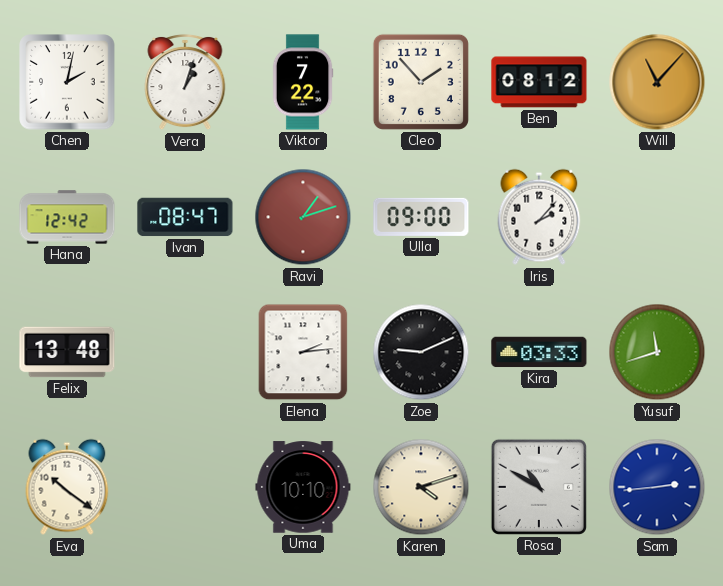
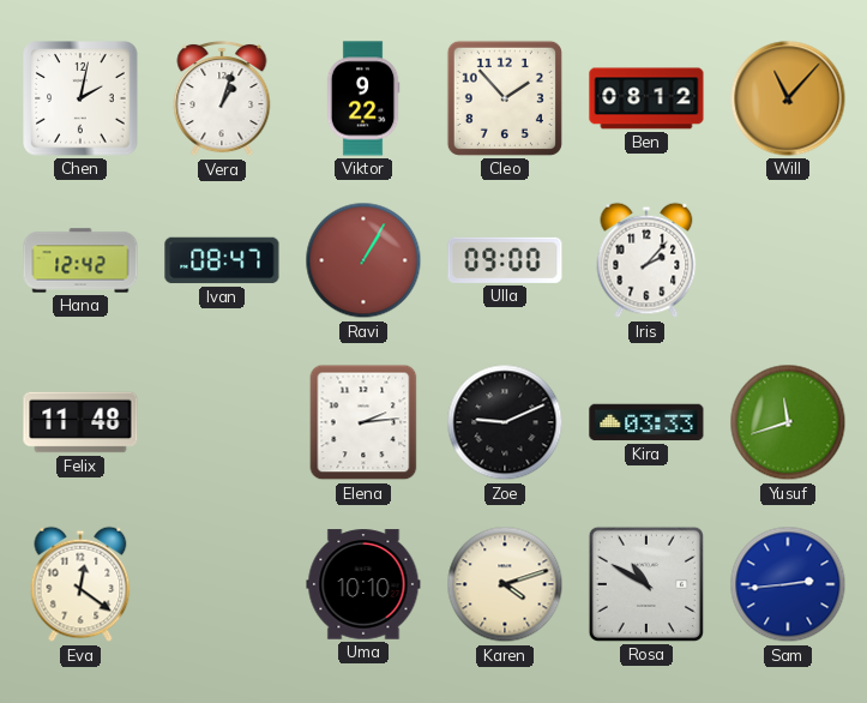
Viktor: 7:22 -> 9:22
Ravi: 1:12 -> 1:05
Felix: 13:48 -> 11:48
Eva: 10:21 -> 12:21
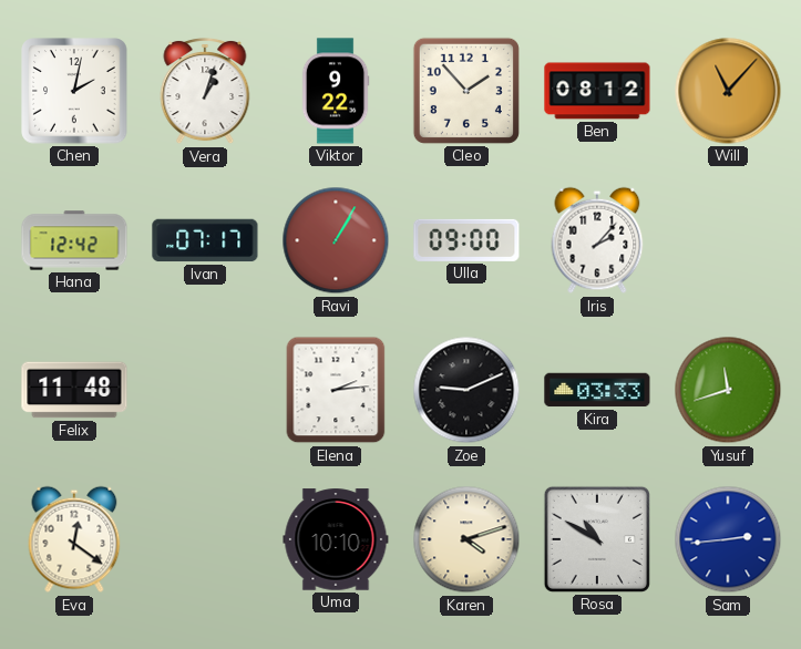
Ivan: 08:47 -> 07:17
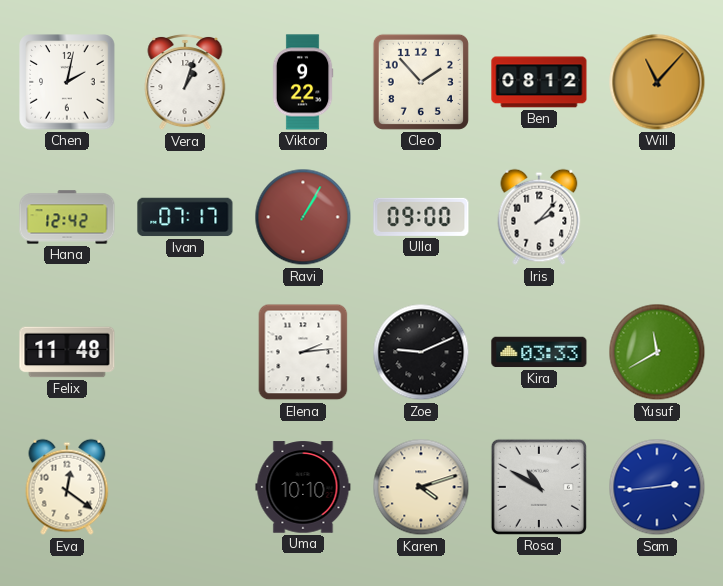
Yusuf: 11:42 -> 11:40
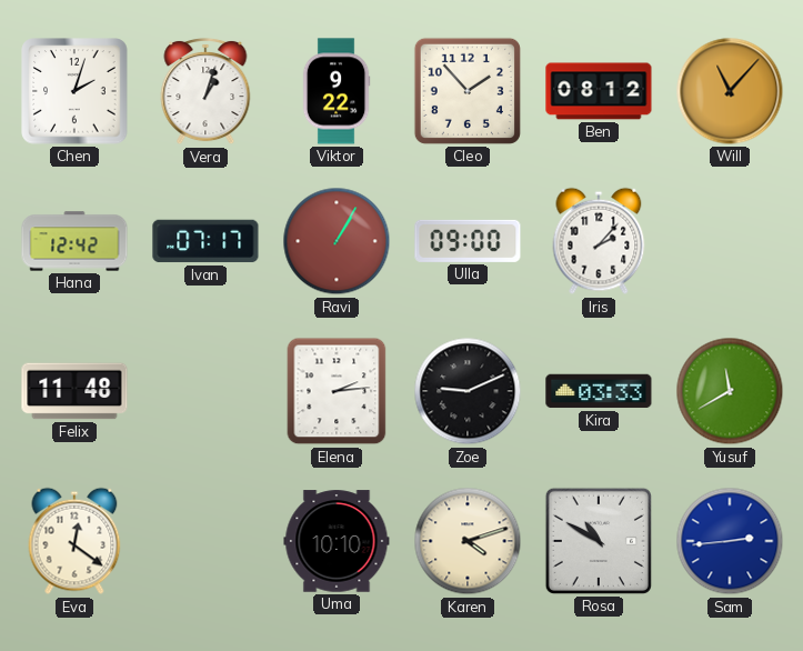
Chen: 2:02 -> 2:03
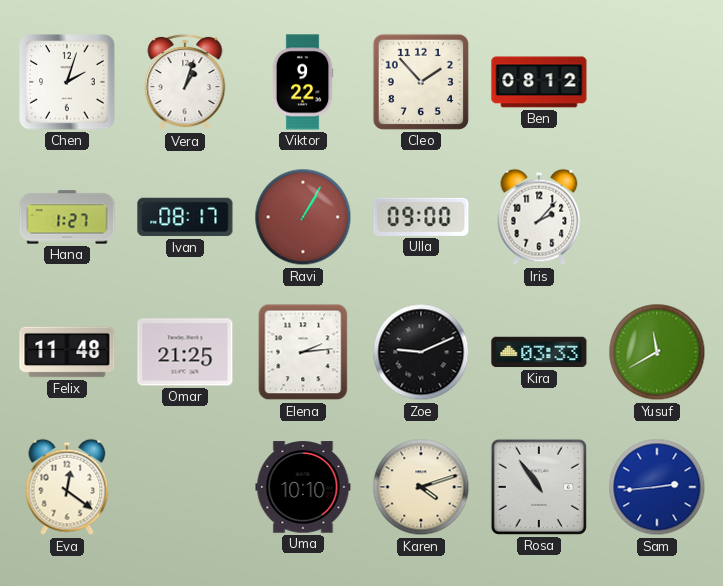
Will: 11:07 -> none
Hana: 12:42 -> 1:27
Ivan: 07:17 -> 08:17
Omar: none -> 21:25
Rosa: 10:50 -> 10:54
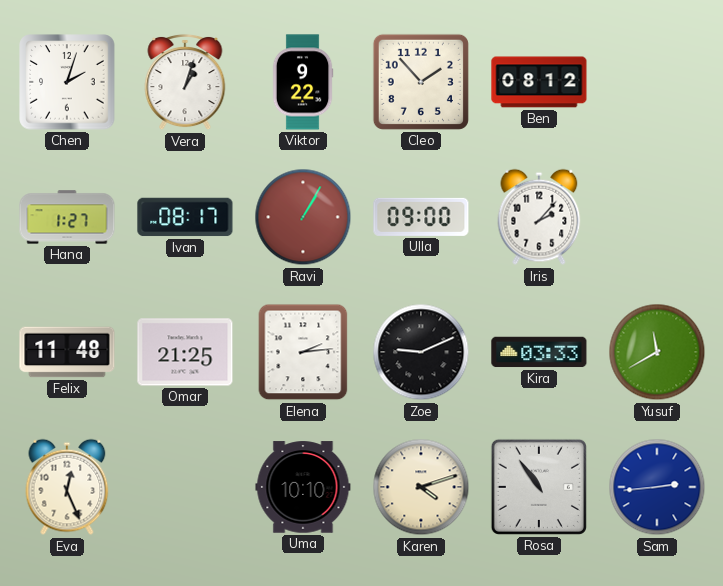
Eva: 12:21 -> 12:26
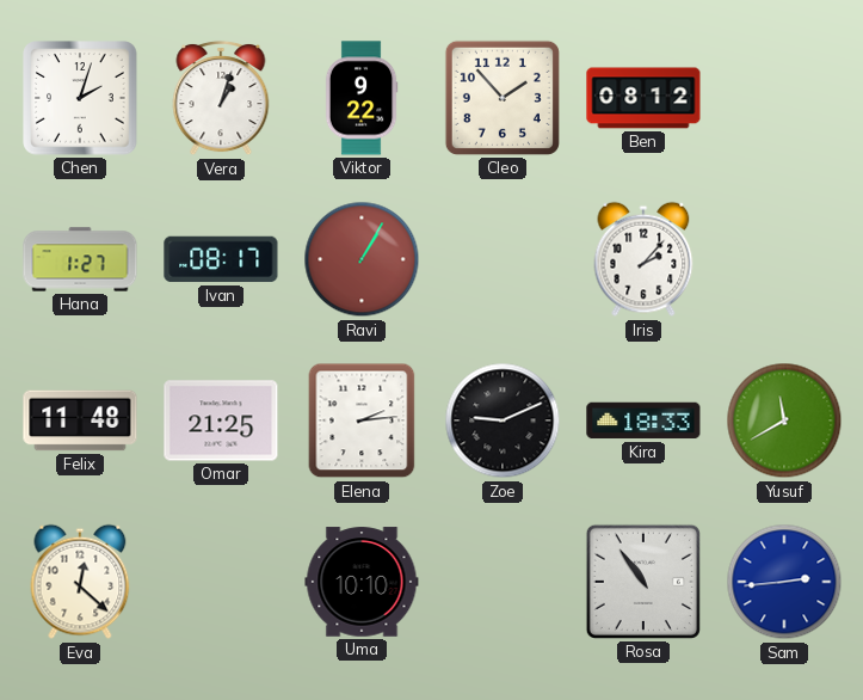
Ulla: 09:00 -> none
Kira: 03:33 -> 18:33
Eva: 12:26 -> 12:22
Karen: 4:12 -> none
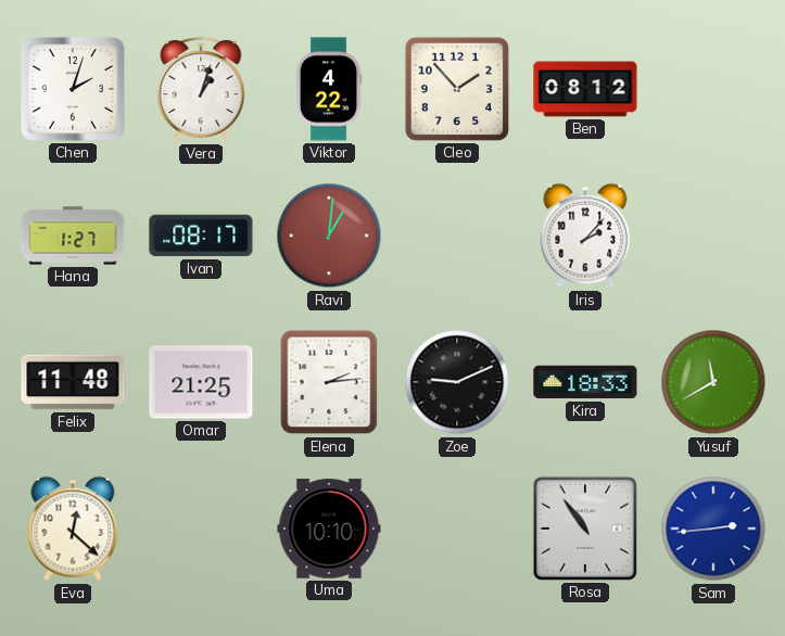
Viktor: 9:22 -> 4:22
Ravi: 1:05 -> 1:01
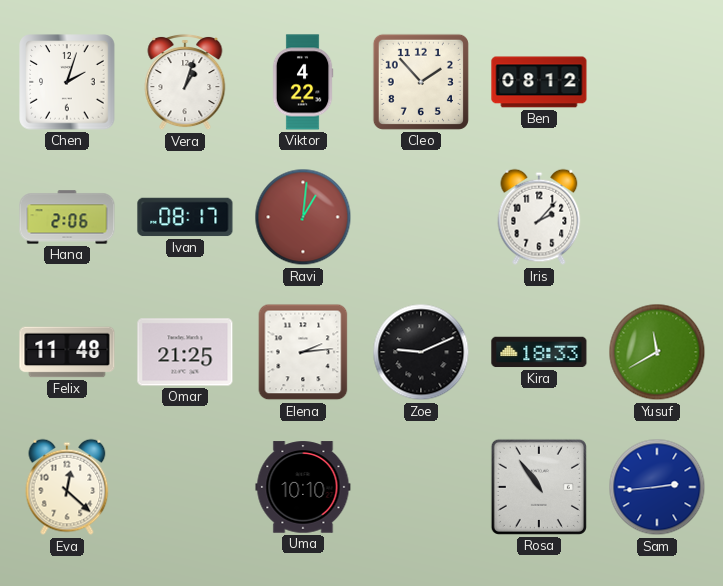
Hana: 1:27 -> 2:06
